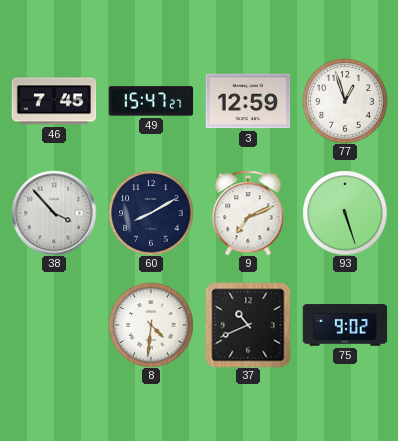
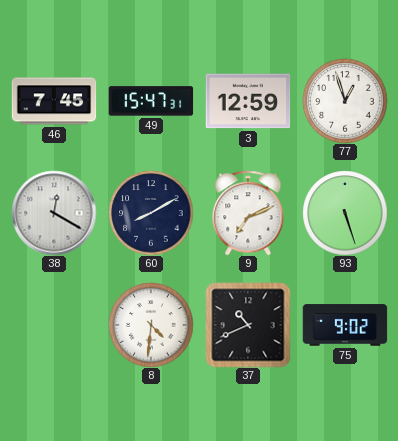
49: 15:47:27 -> 15:47:31
38: 3:53 -> 12:20
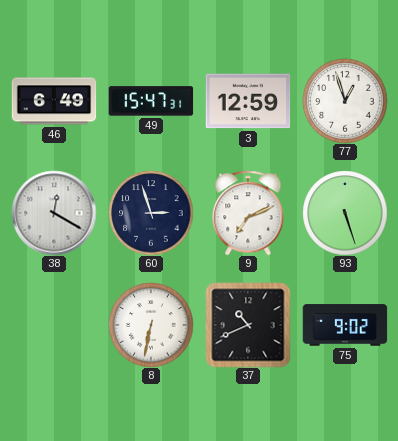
46: 7:45 -> 6:49
60: 8:10 -> 2:57
8: 4:31 -> 6:32
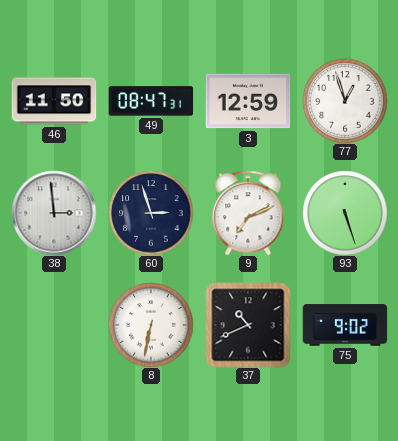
46: 6:49 -> 11:50
49: 15:47 -> 08:47
38: 12:20 -> 2:59
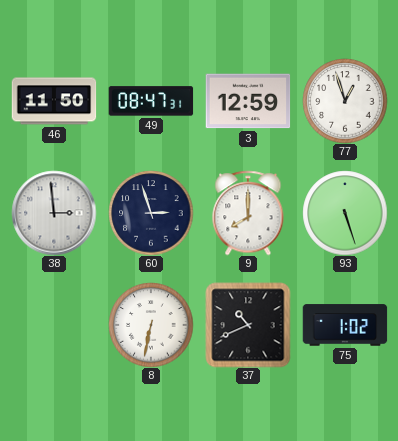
9: 7:11 -> 8:00
75: 9:02 -> 1:02
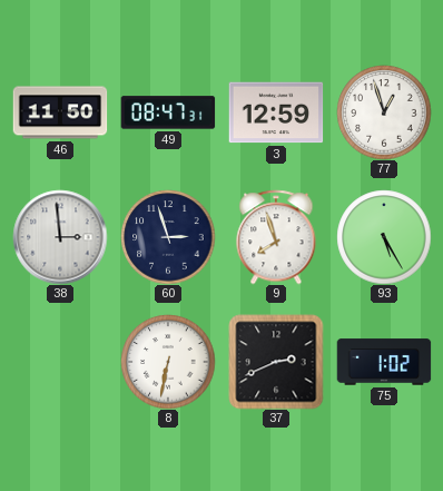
9: 8:00 -> 7:57
93: 5:27 -> 5:25
37: 10:41 -> 2:41
